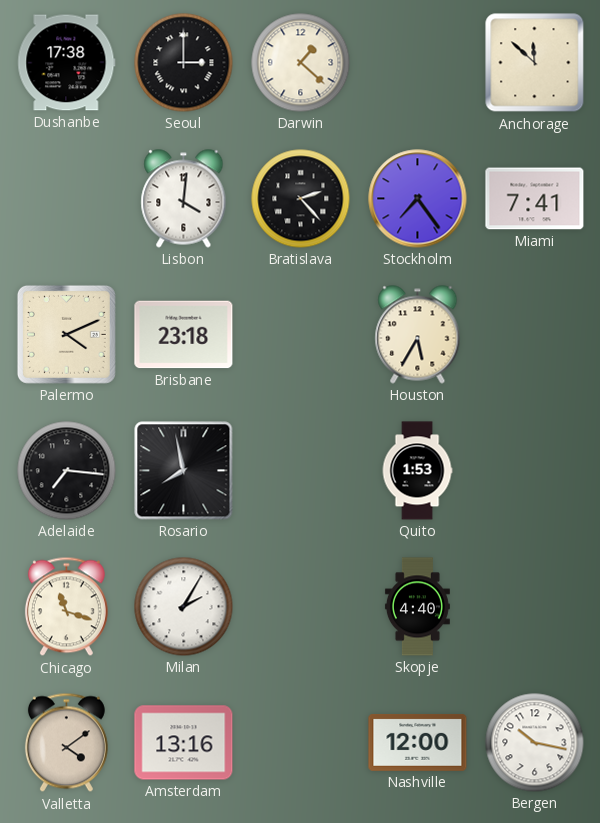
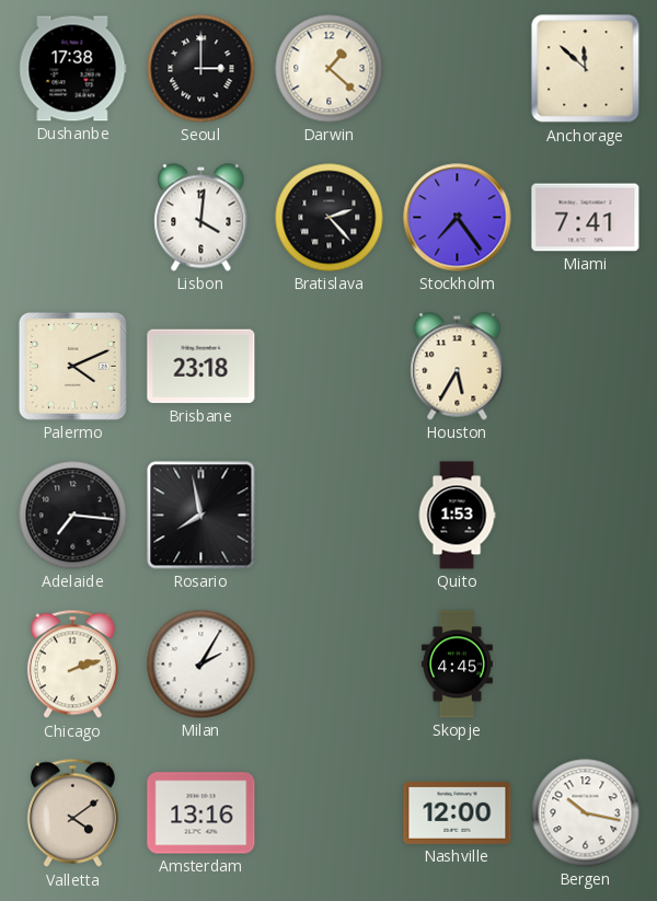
Chicago: 11:18 -> 2:12
Skopje: 4:40 -> 4:45
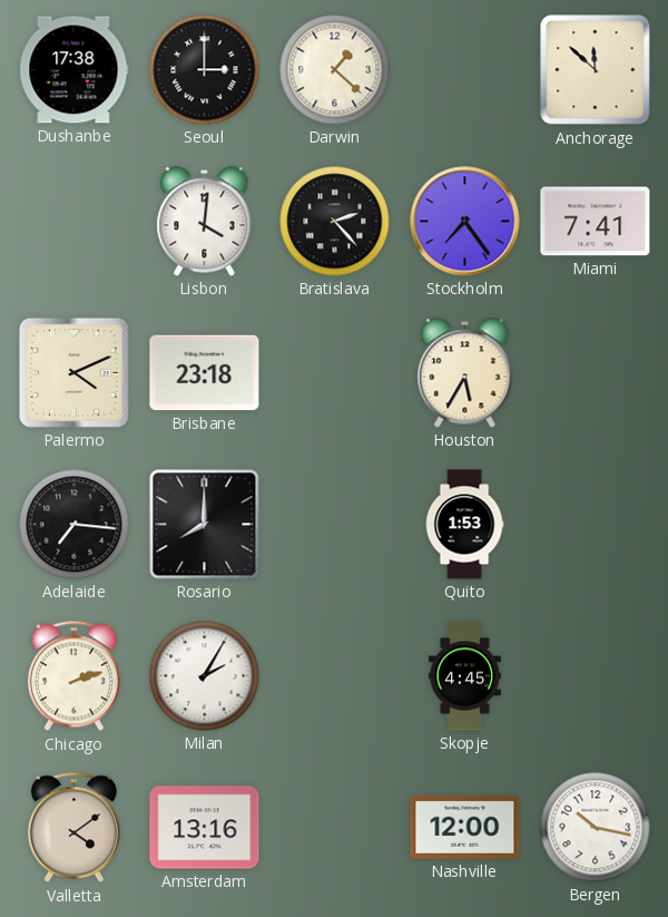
Rosario: 7:58 -> 8:00
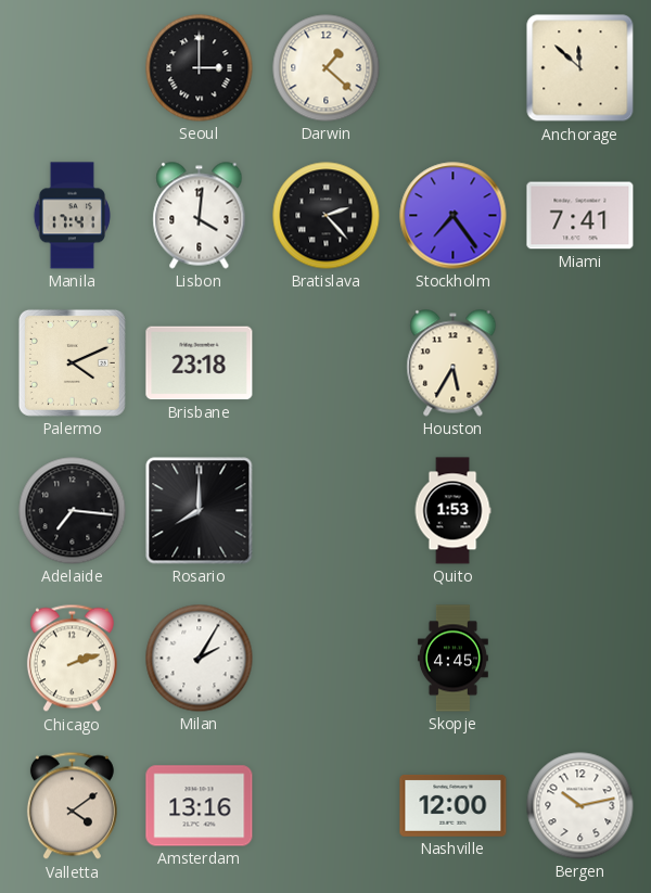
Dushanbe: 17:38 -> none
Manila: none -> 17:41
Bergen: 10:17 -> 10:13
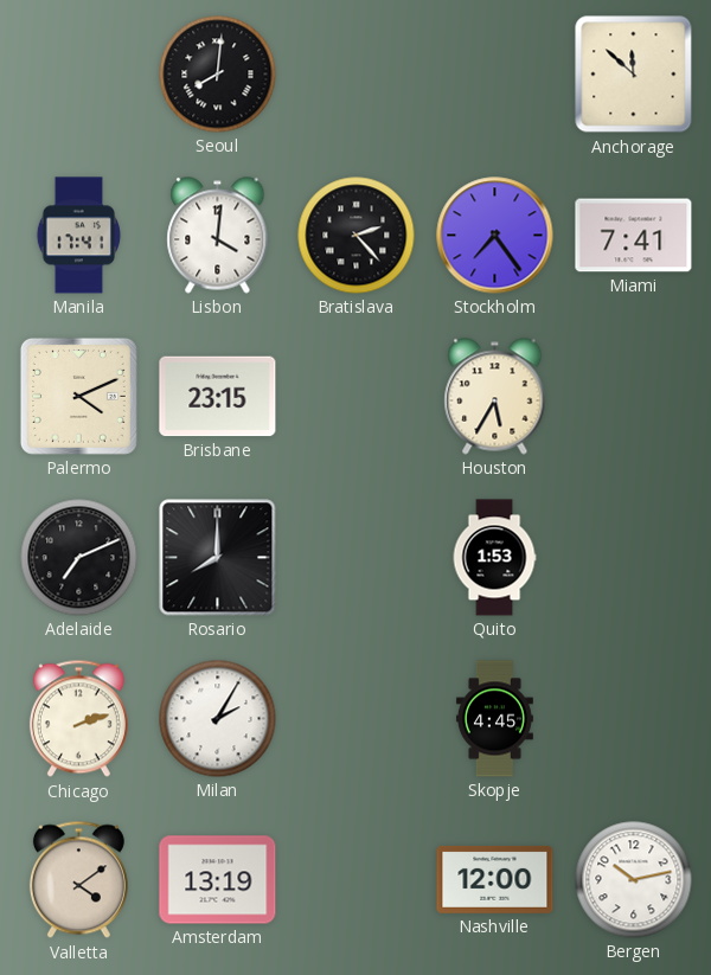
Seoul: 3:00 -> 8:01
Darwin: 1:22 -> none
Brisbane: 23:18 -> 23:15
Adelaide: 7:16 -> 7:11
Amsterdam: 13:16 -> 13:19
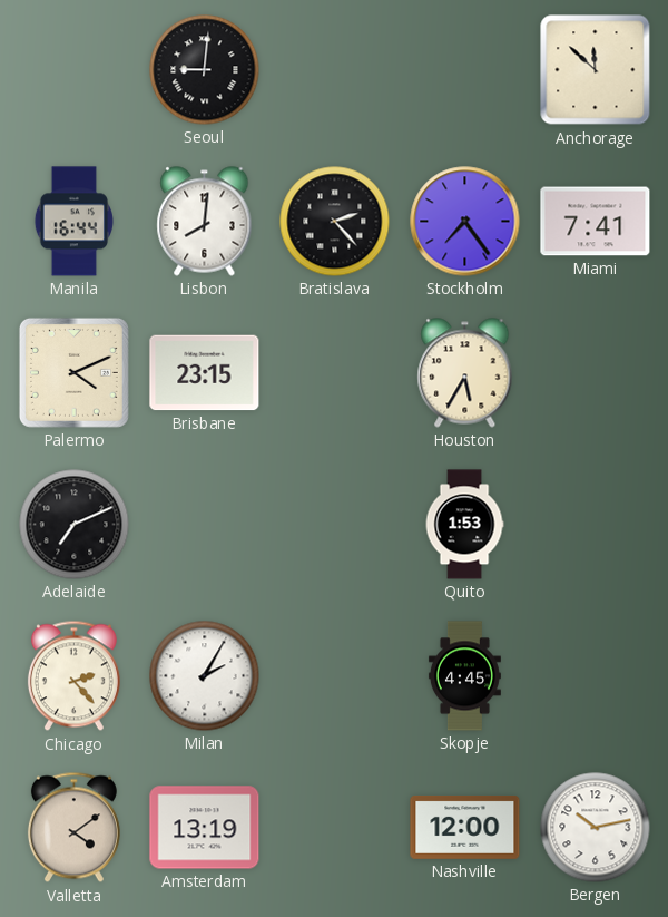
Seoul: 8:01 -> 9:01
Manila: 17:41 -> 16:44
Lisbon: 4:01 -> 8:01
Rosario: 8:00 -> none
Chicago: 2:12 -> 2:23
